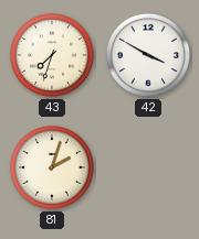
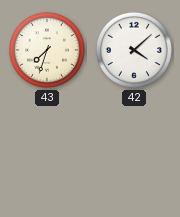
42: 3:50 -> 4:08
81: 2:03 -> none
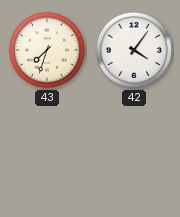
42: 4:08 -> 4:06
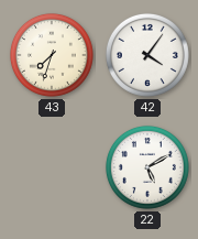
22: none -> 5:10
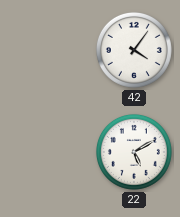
43: 7:33 -> none
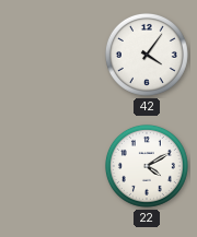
22: 5:10 -> 4:10
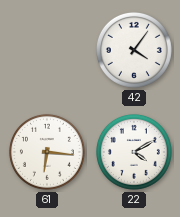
61: none -> 6:16
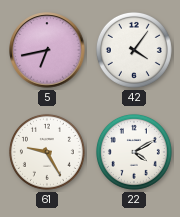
5: none -> 6:43
61: 6:16 -> 9:25
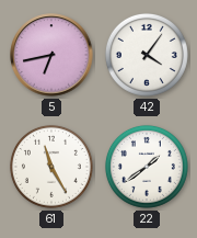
61: 9:25 -> 11:25
22: 4:10 -> 1:39
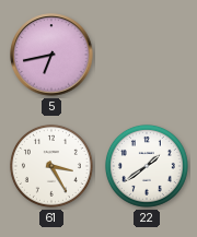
42: 4:06 -> none
61: 11:25 -> 3:25
